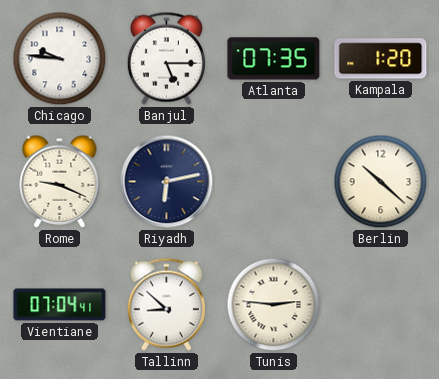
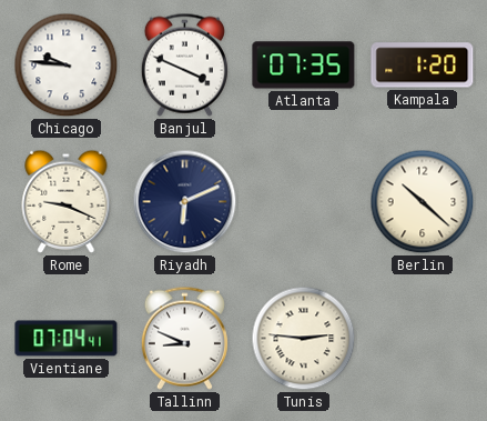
Banjul: 5:15 -> 3:49
Riyadh: 6:13 -> 6:11
Tallinn: 8:52 -> 8:49
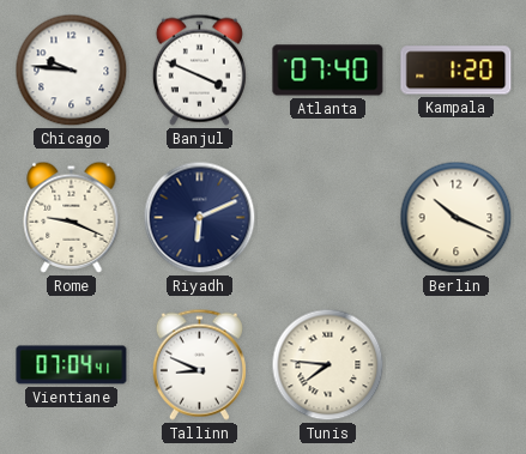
Atlanta: 07:35 -> 07:40
Berlin: 10:22 -> 10:19
Tunis: 2:46 -> 7:46
